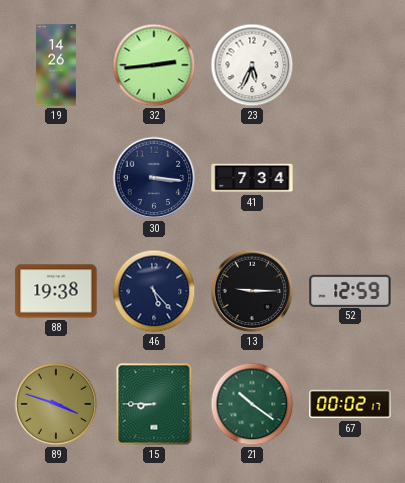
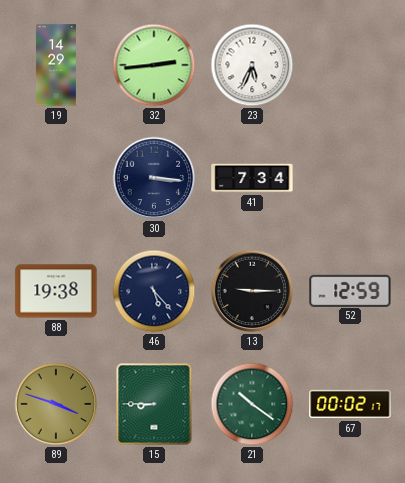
19: 14:26 -> 14:29
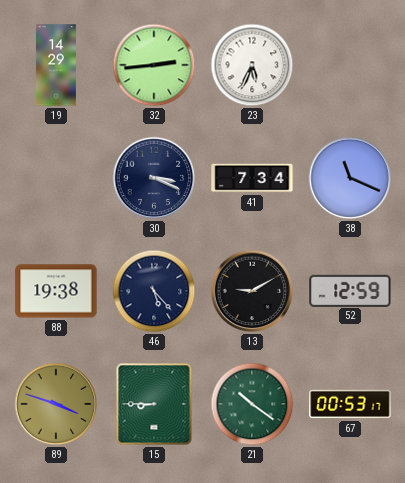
30: 3:16 -> 3:19
38: none -> 11:19
13: 9:15 -> 9:10
67: 00:02 -> 00:53
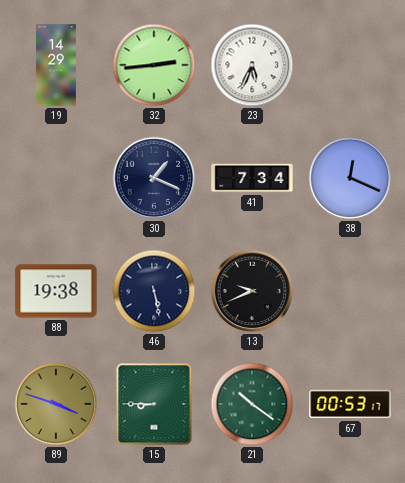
30: 3:19 -> 1:19
38: 11:19 -> 12:19
46: 5:23 -> 5:28
13: 9:10 -> 9:41
52: 12:59 -> none
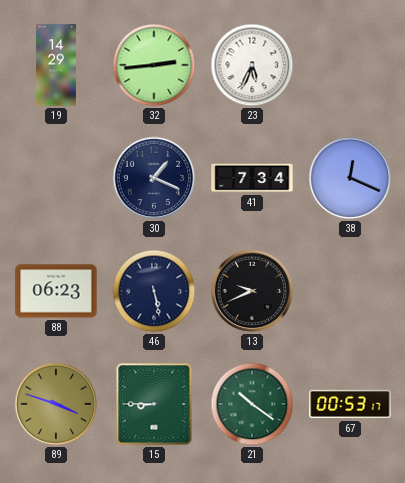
88: 19:38 -> 06:23
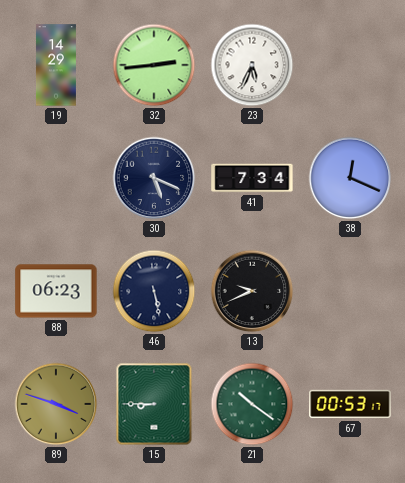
30: 1:19 -> 5:19
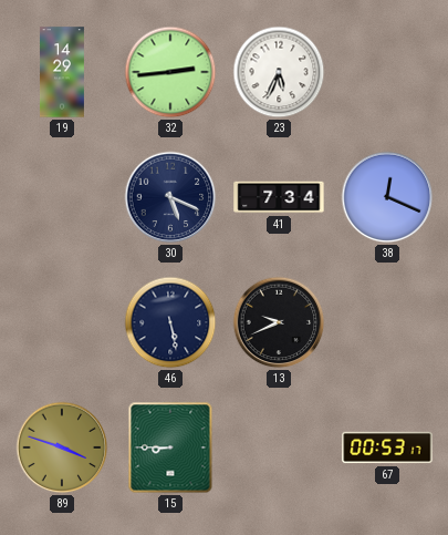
88: 06:23 -> none
21: 10:21 -> none
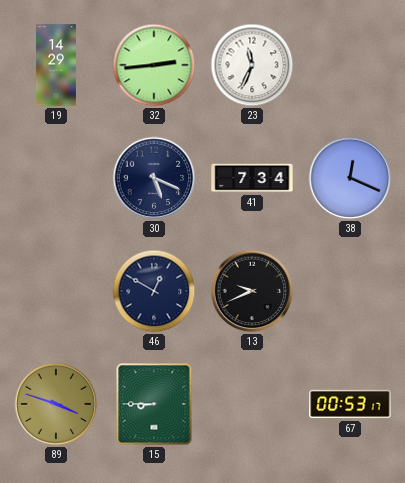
23: 5:34 -> 11:34
46: 5:28 -> 12:50
